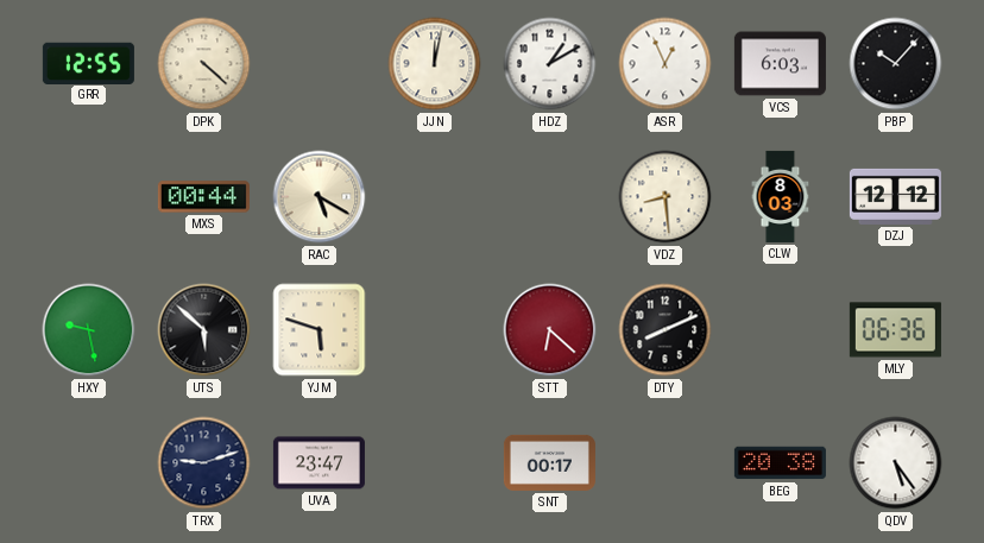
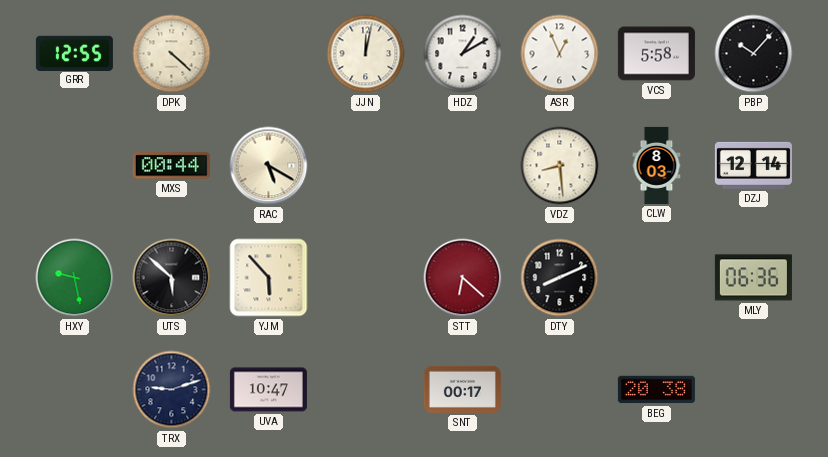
VCS: 6:03 -> 5:58
DZJ: 12:12 -> 12:14
YJM: 5:48 -> 5:53
UVA: 23:47 -> 10:47
QDV: 5:24 -> none
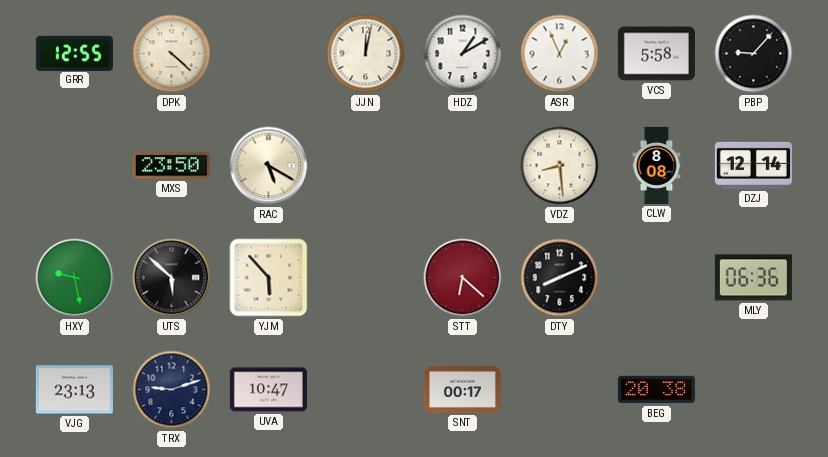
PBP: 10:07 -> 9:07
MXS: 00:44 -> 23:50
CLW: 8:03 -> 8:08
VJG: none -> 23:13
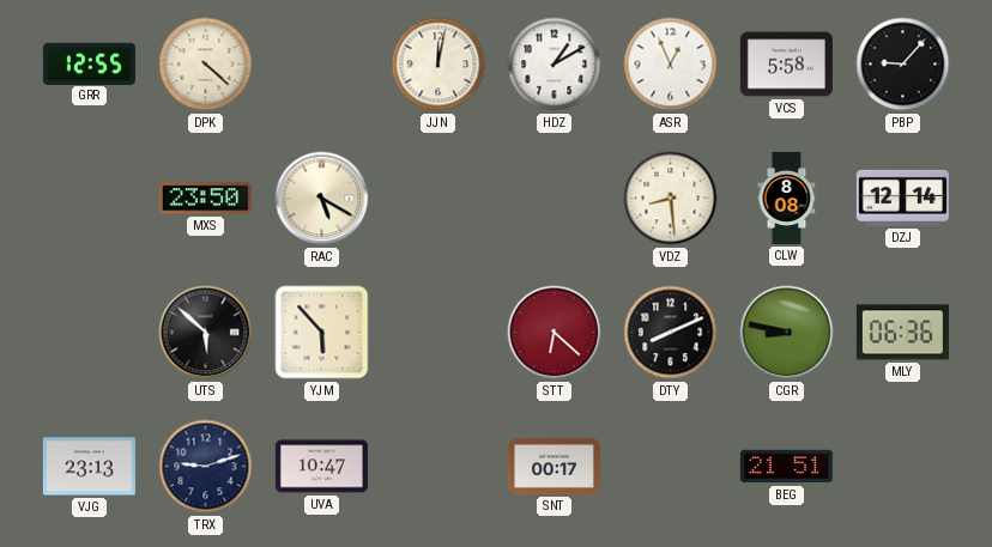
HXY: 9:28 -> none
CGR: none -> 8:47
BEG: 20:38 -> 21:51
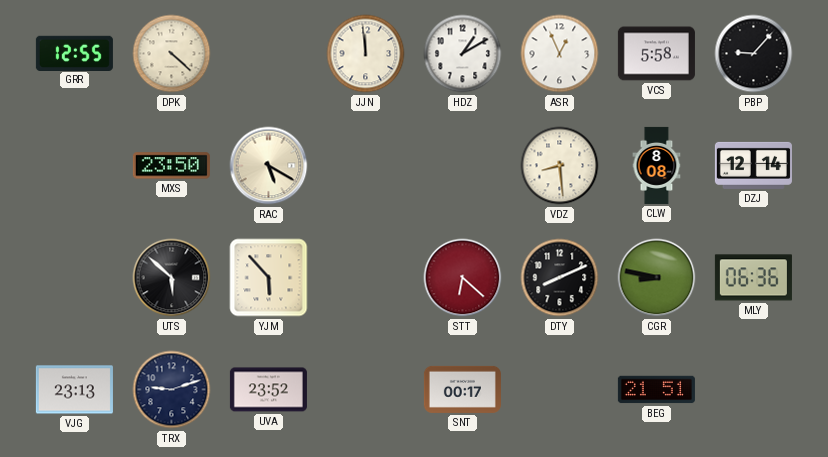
JJN: 12:02 -> 11:59
UVA: 10:47 -> 23:52
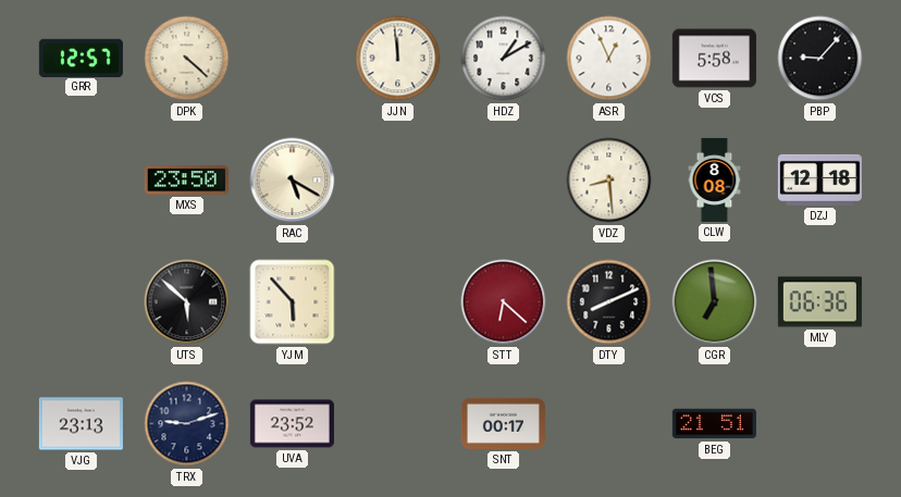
GRR: 12:55 -> 12:57
DZJ: 12:14 -> 12:18
CGR: 8:47 -> 6:59
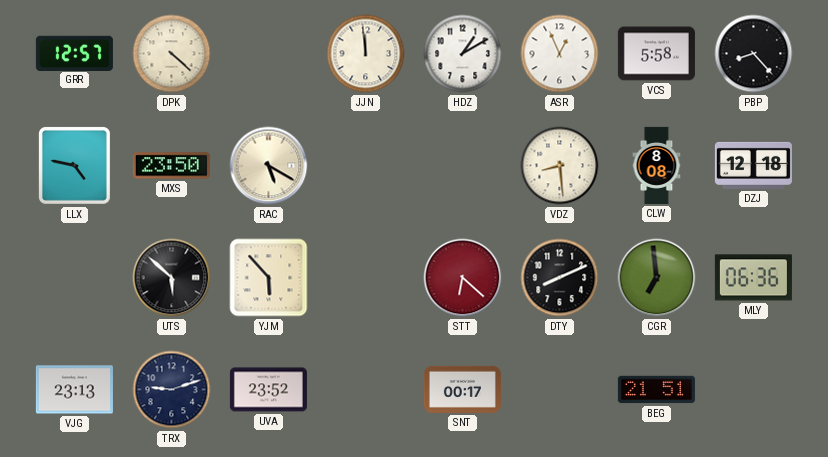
PBP: 9:07 -> 8:23
LLX: none -> 4:47
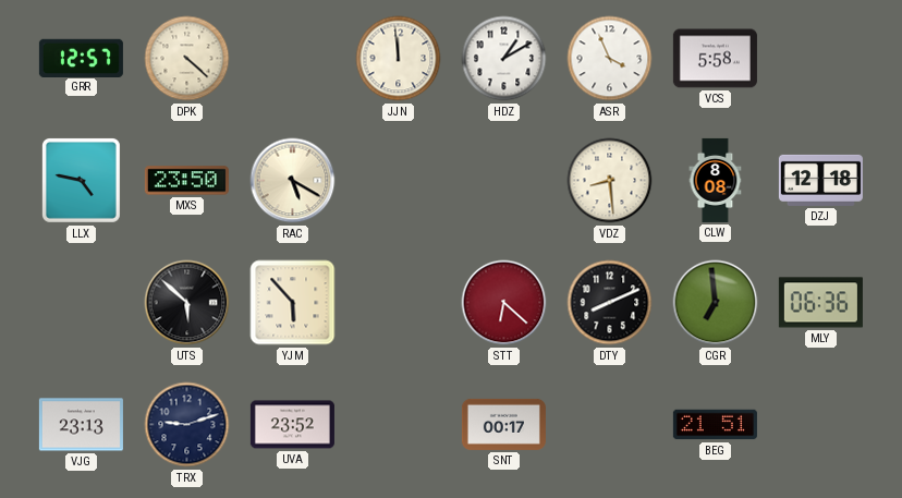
ASR: 12:56 -> 3:56
PBP: 8:23 -> none
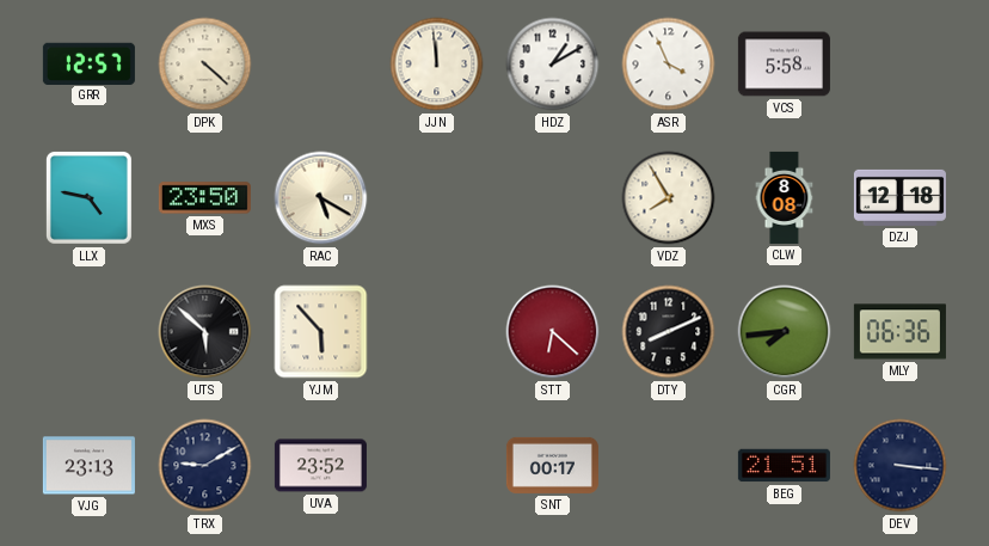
VDZ: 8:29 -> 7:55
CGR: 6:59 -> 7:44
TRX: 9:12 -> 9:10
DEV: none -> 3:16
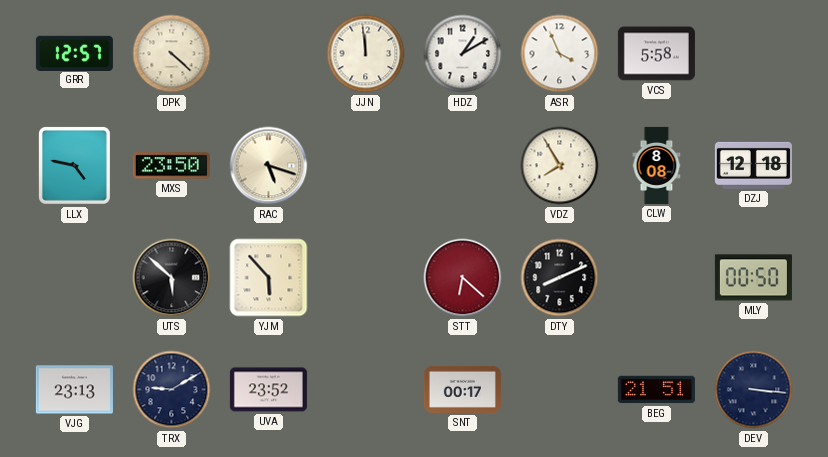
RAC: 5:20 -> 5:18
CGR: 7:44 -> none
MLY: 06:36 -> 00:50
